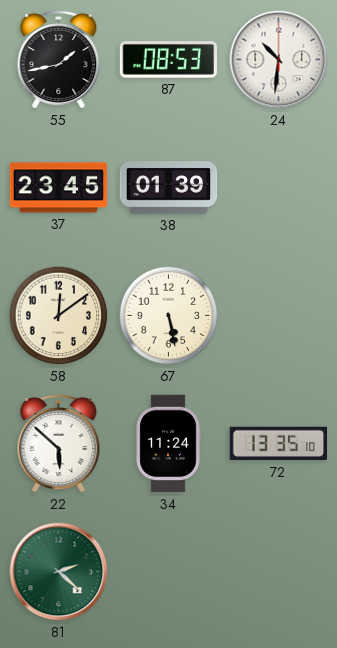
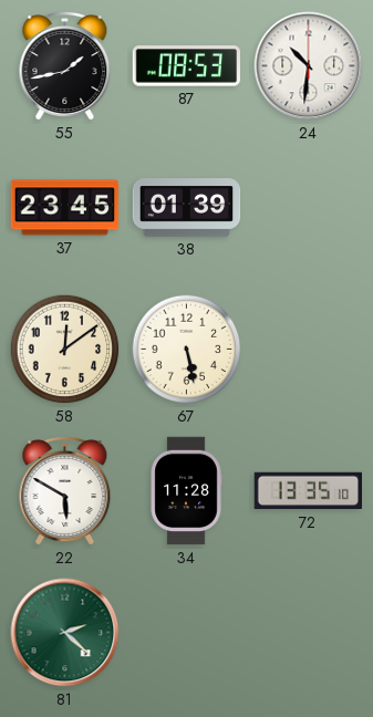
22: 5:52 -> 5:50
34: 11:24 -> 11:28
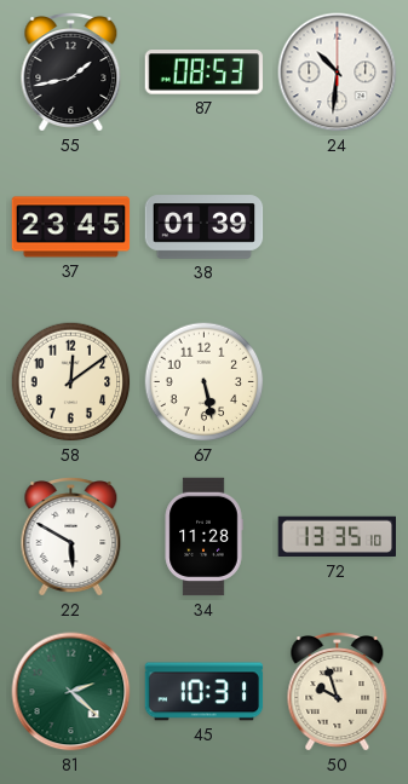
45: none -> 10:31
50: none -> 9:57
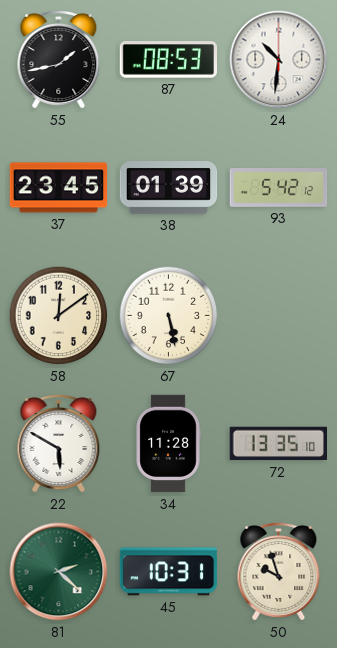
93: none -> 5:42
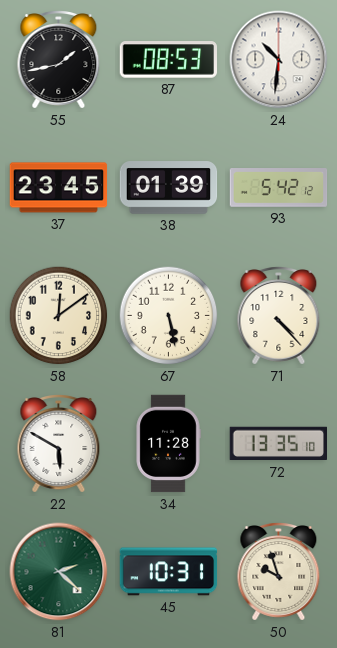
71: none -> 4:23
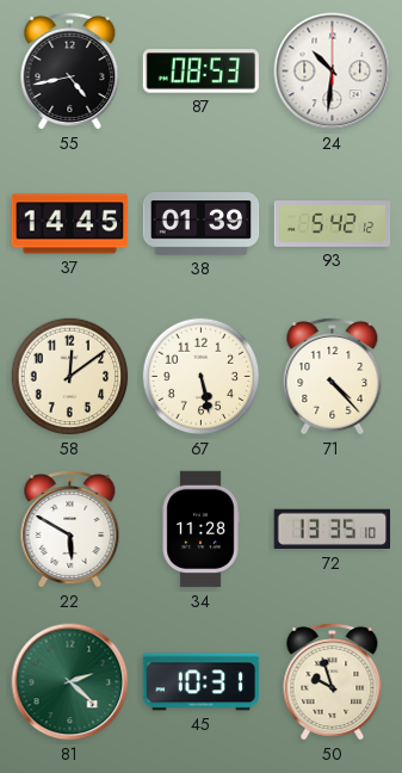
55: 1:43 -> 4:43
37: 23:45 -> 14:45
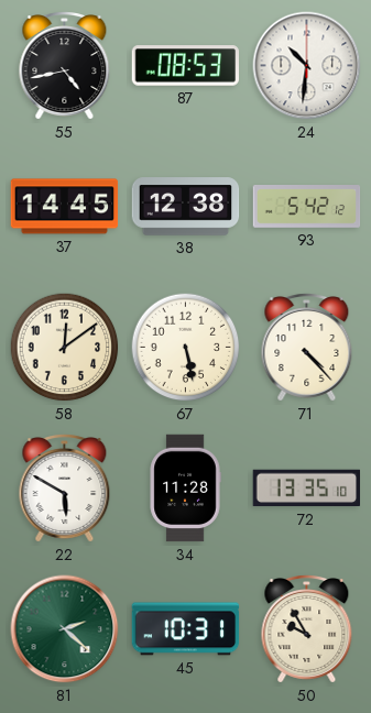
38: 01:39 -> 12:38
50: 9:57 -> 9:55
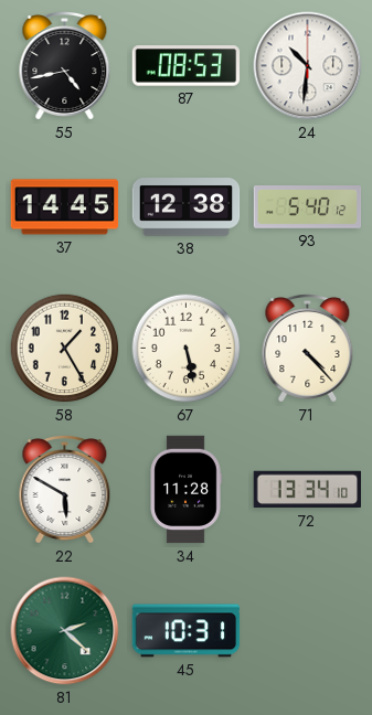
93: 5:42 -> 5:40
58: 12:09 -> 1:25
72: 13:35 -> 13:34
50: 9:55 -> none
